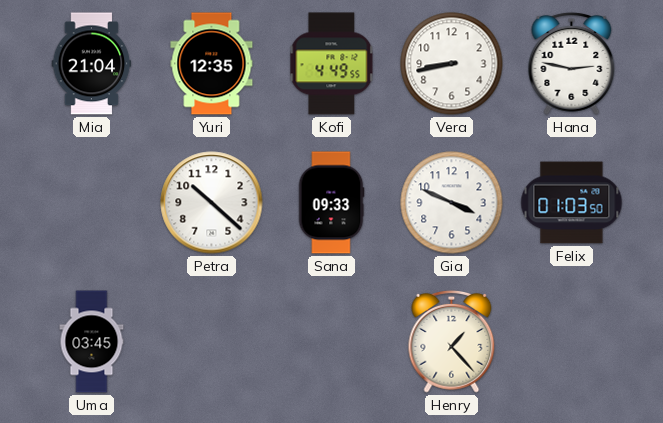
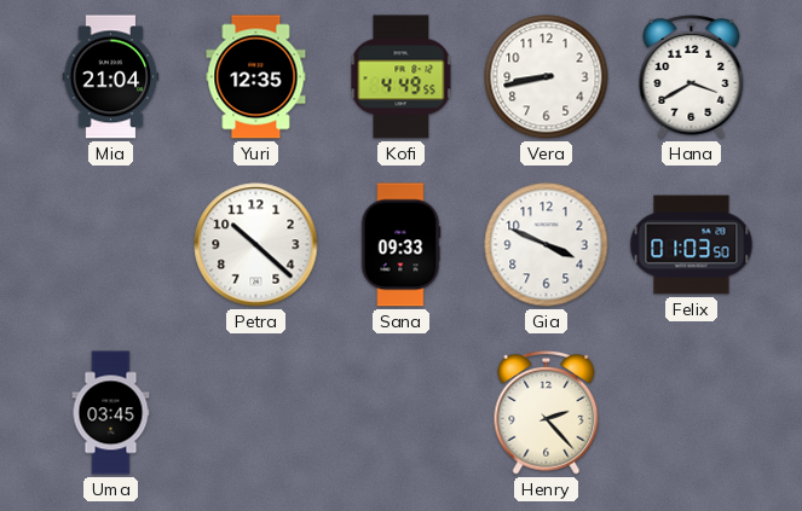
Hana: 2:47 -> 3:40
Henry: 1:23 -> 2:23
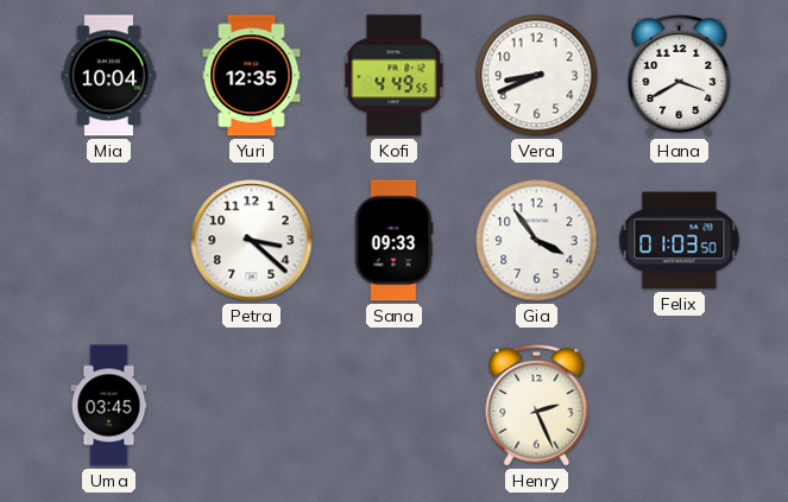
Mia: 21:04 -> 10:04
Vera: 8:43 -> 8:41
Petra: 10:22 -> 3:22
Gia: 3:49 -> 3:54
Henry: 2:23 -> 2:26
